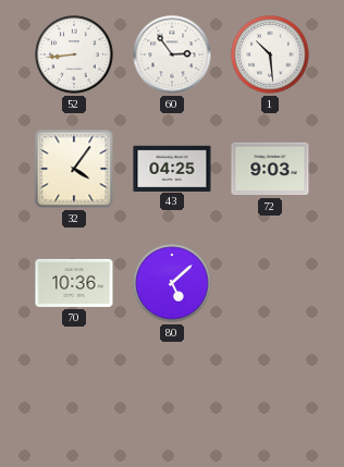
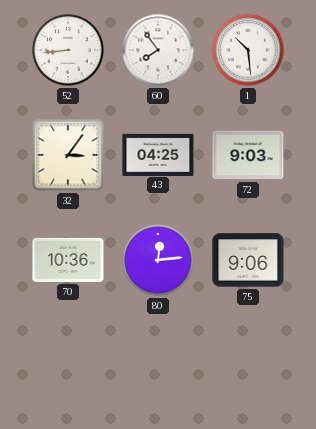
60: 2:54 -> 7:54
32: 4:06 -> 3:06
80: 5:08 -> 12:14
75: none -> 9:06
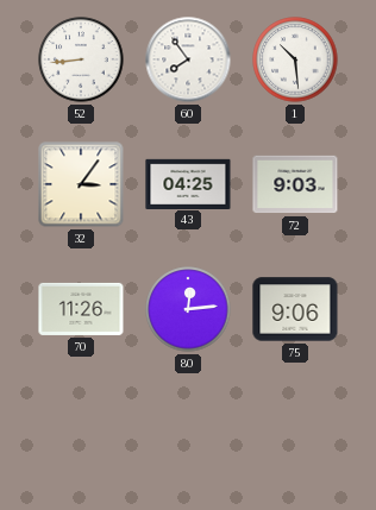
70: 10:36 -> 11:26
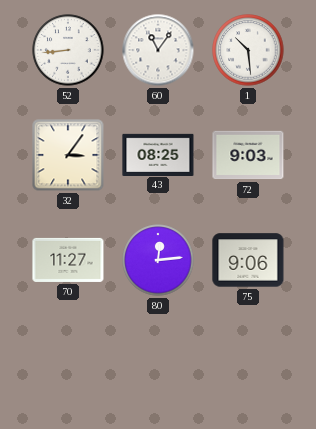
60: 7:54 -> 11:06
43: 04:25 -> 08:25
70: 11:26 -> 11:27
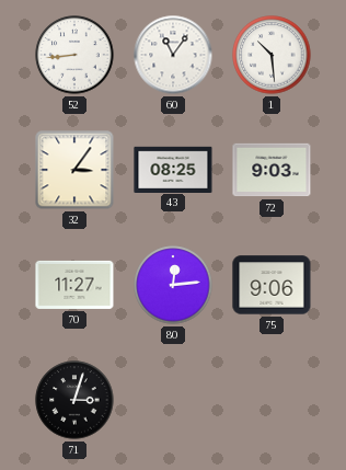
71: none -> 3:03
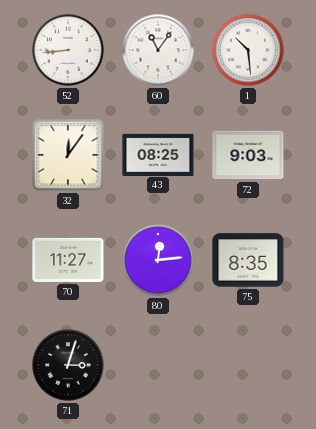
32: 3:06 -> 12:06
75: 9:06 -> 8:35
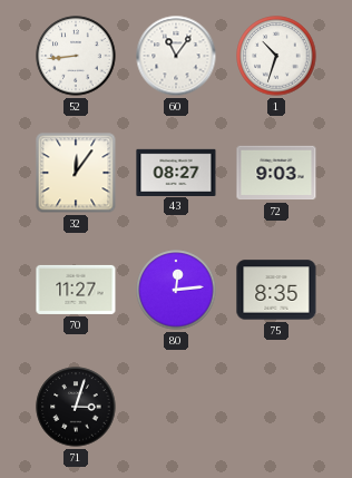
1: 10:29 -> 10:33
43: 08:25 -> 08:27
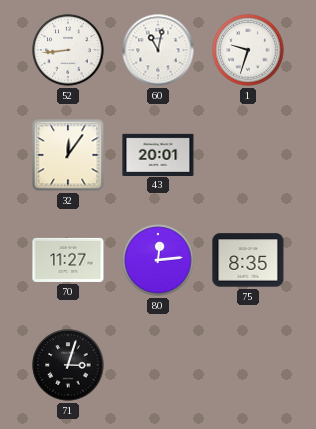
60: 11:06 -> 11:02
1: 10:33 -> 9:33
43: 08:27 -> 20:01
72: 9:03 -> none
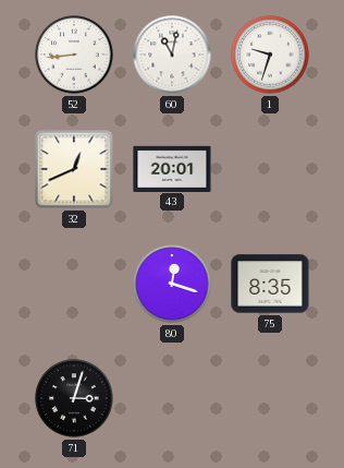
32: 12:06 -> 12:41
70: 11:27 -> none
80: 12:14 -> 12:18
